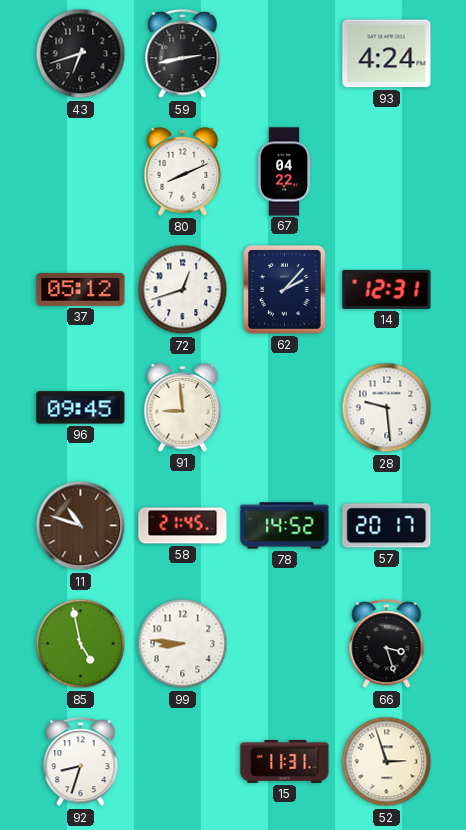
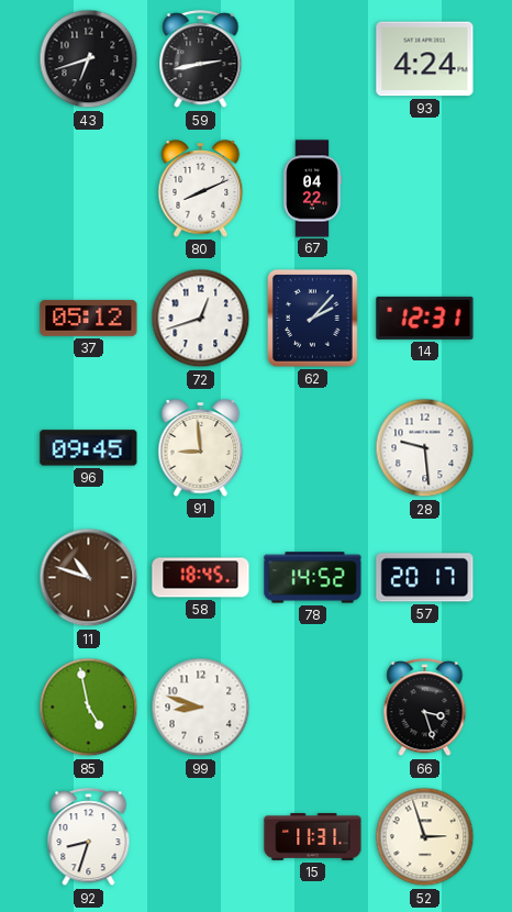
58: 21:45 -> 18:45
99: 8:46 -> 8:48
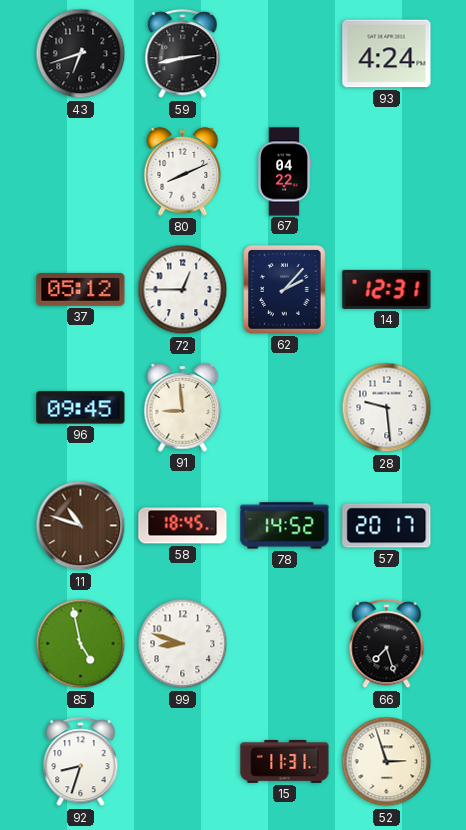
72: 12:42 -> 12:45
66: 3:27 -> 7:27
